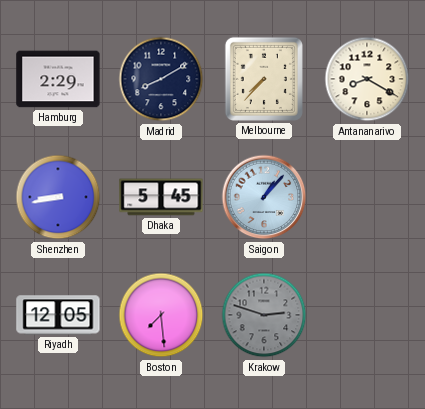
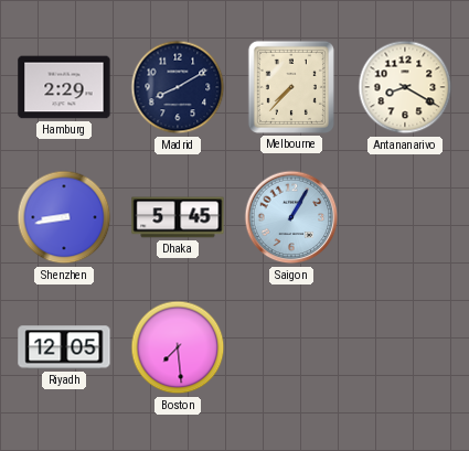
Saigon: 1:07 -> 1:05
Krakow: 2:48 -> none
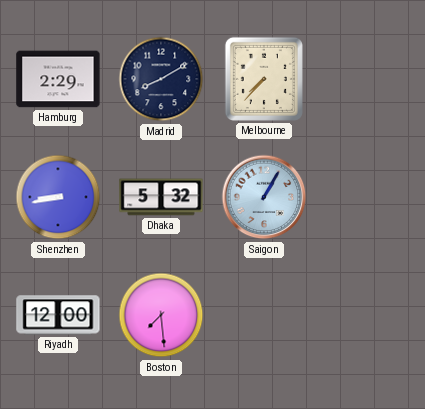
Antananarivo: 8:20 -> none
Dhaka: 5:45 -> 5:32
Riyadh: 12:05 -> 12:00
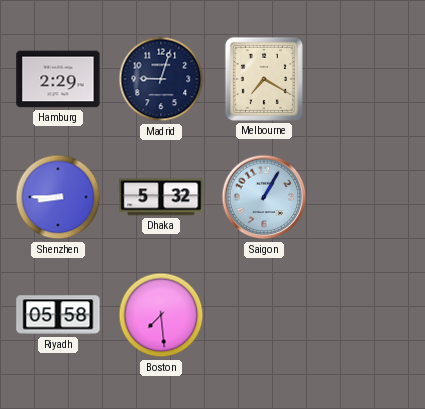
Madrid: 8:10 -> 9:03
Melbourne: 7:37 -> 7:20
Shenzhen: 8:43 -> 8:45
Riyadh: 12:00 -> 05:58
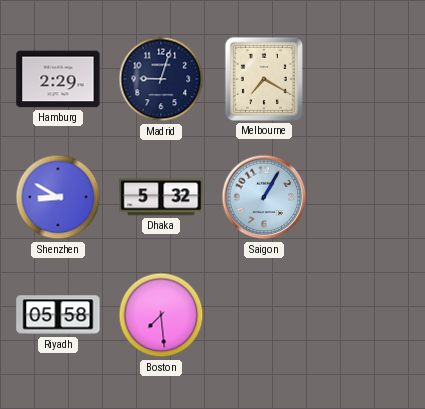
Shenzhen: 8:45 -> 8:50
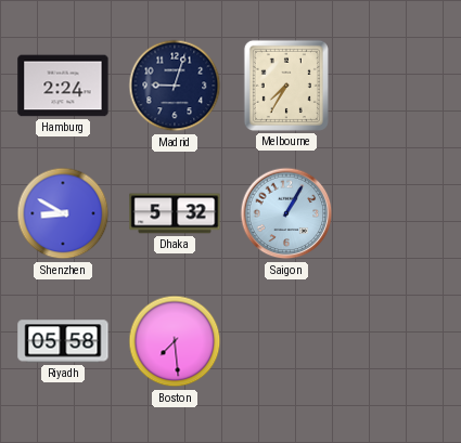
Hamburg: 2:29 -> 2:24
Melbourne: 7:20 -> 7:35
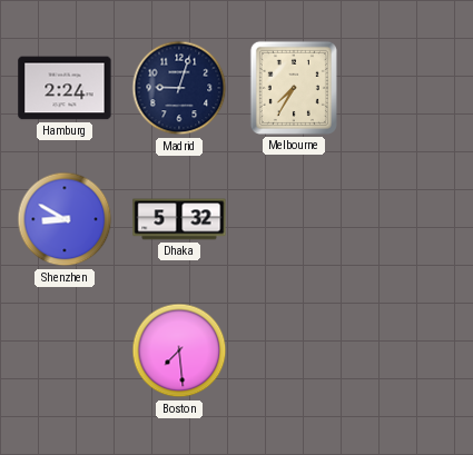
Saigon: 1:05 -> none
Riyadh: 05:58 -> none
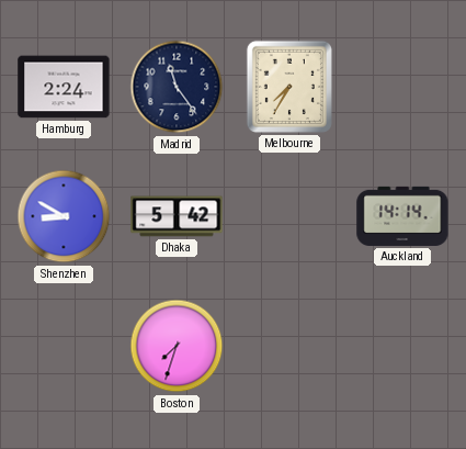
Madrid: 9:03 -> 11:24
Dhaka: 5:32 -> 5:42
Auckland: none -> 14:14
Boston: 7:29 -> 7:33
